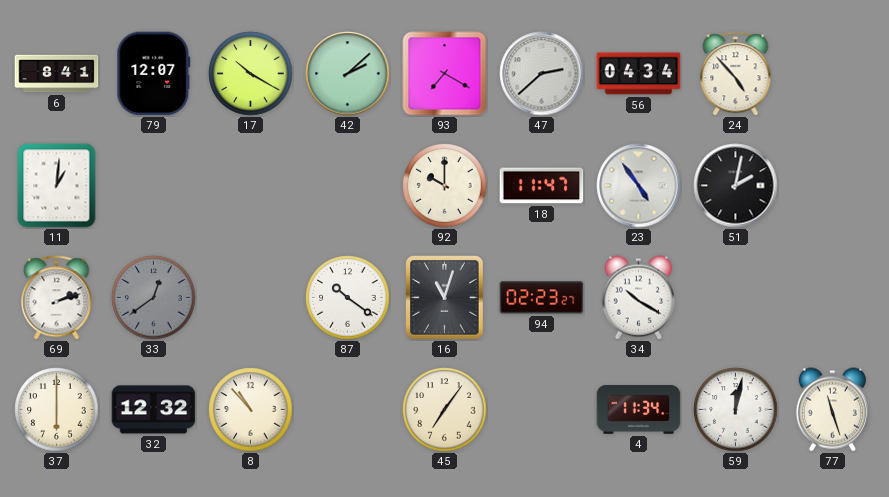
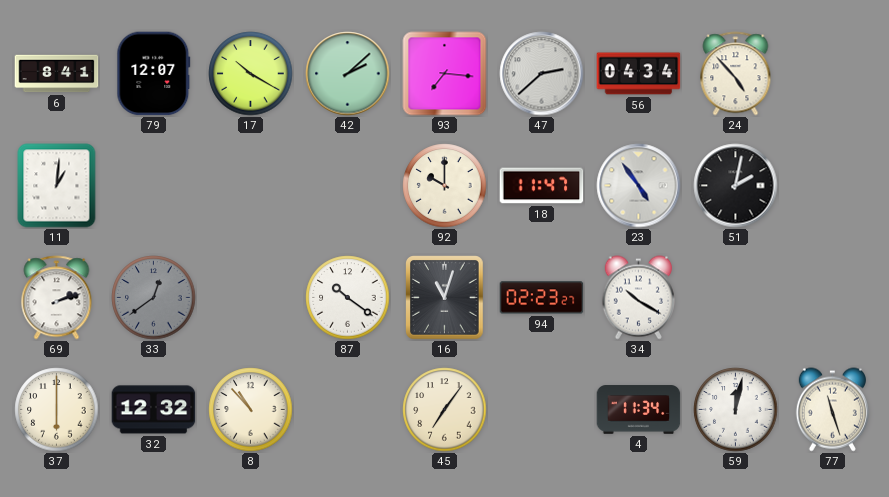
93: 7:20 -> 7:16
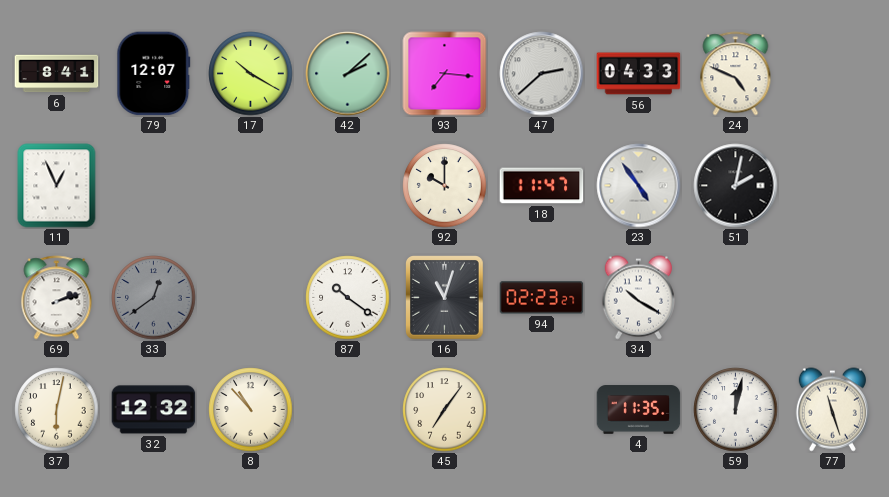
56: 04:34 -> 04:33
24: 4:53 -> 4:49
11: 1:01 -> 12:56
37: 6:00 -> 6:02
4: 11:34 -> 11:35
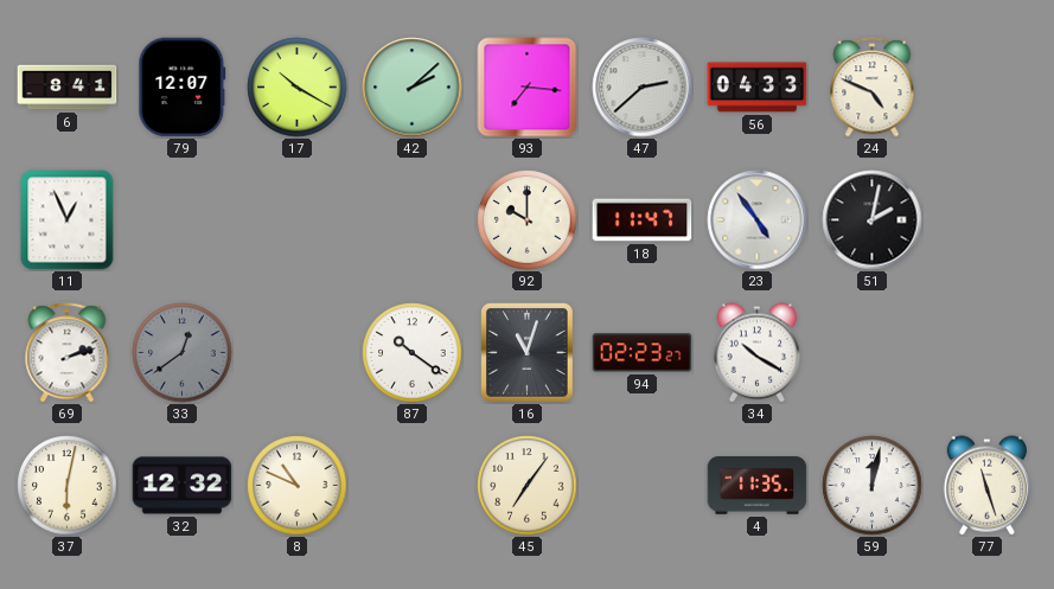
8: 10:53 -> 10:49
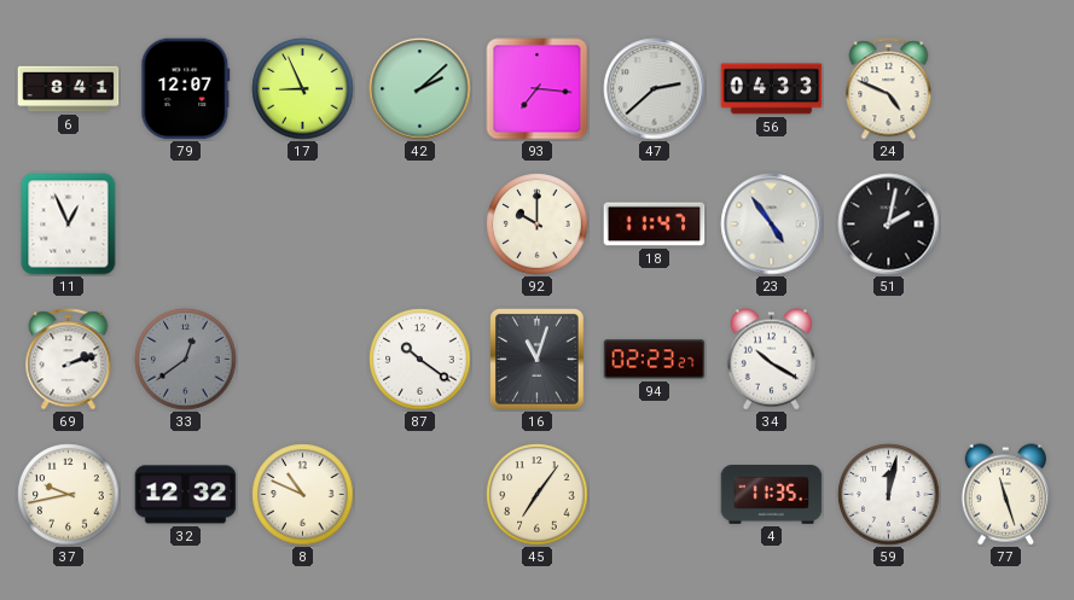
17: 10:20 -> 8:56
37: 6:02 -> 9:43
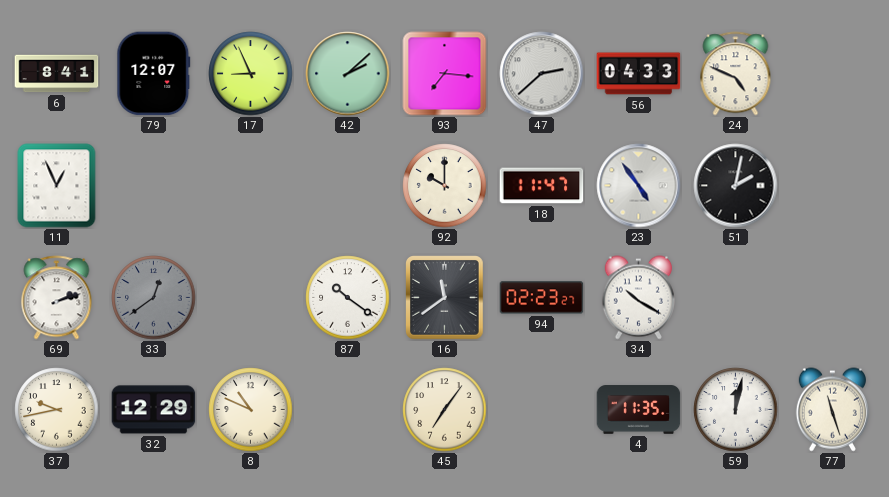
16: 11:03 -> 11:39
32: 12:32 -> 12:29
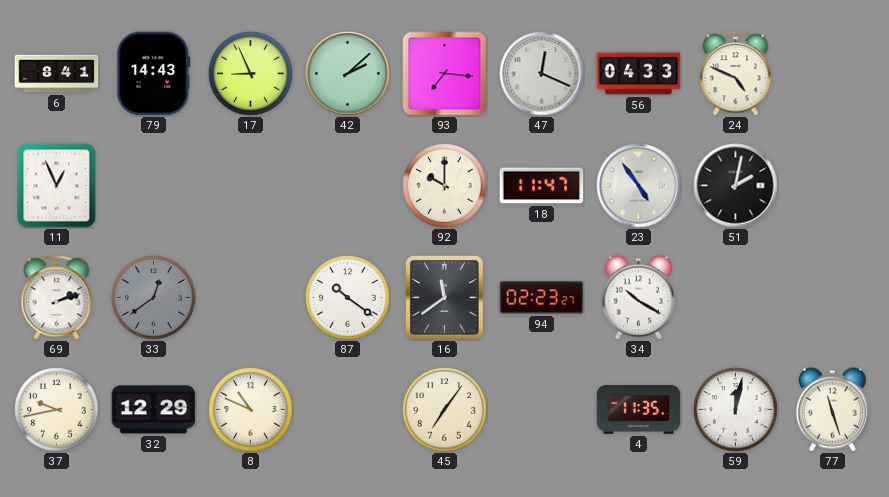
79: 12:07 -> 14:43
47: 2:38 -> 12:19
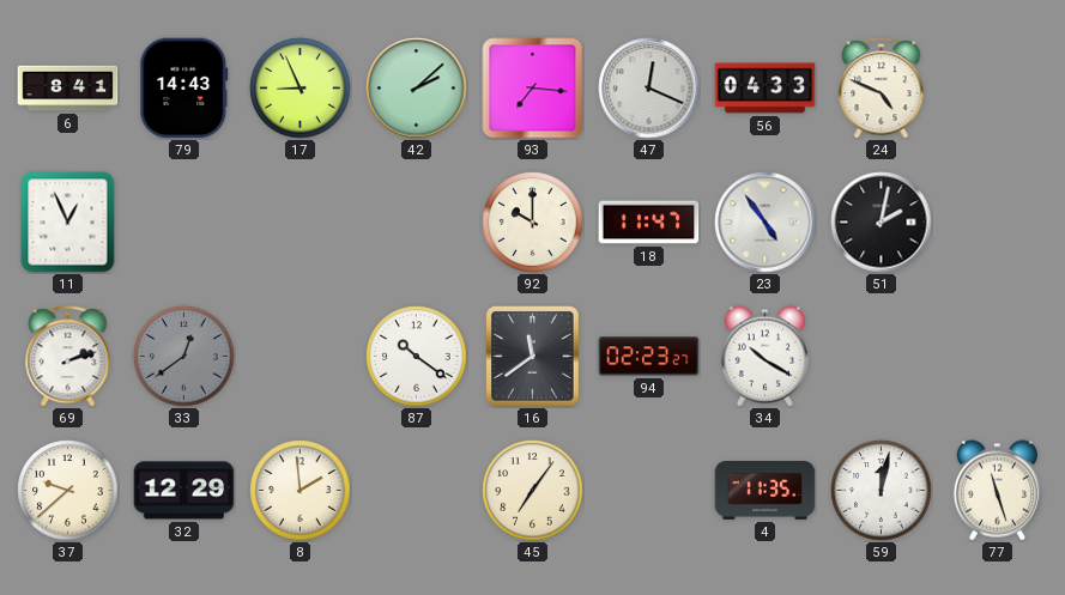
37: 9:43 -> 9:38
8: 10:49 -> 1:59
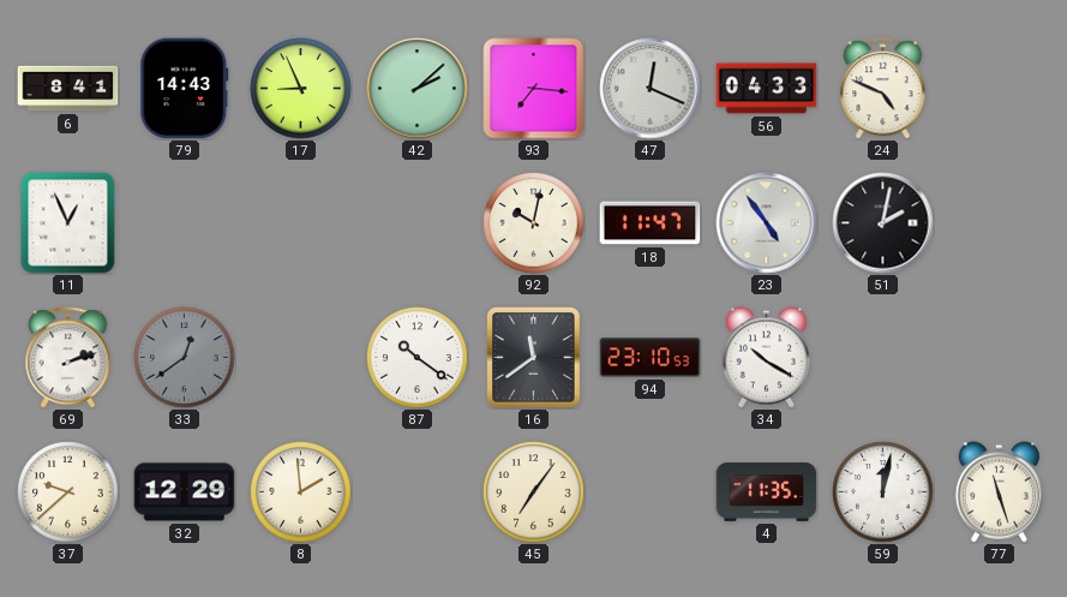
92: 10:00 -> 10:02
94: 02:23 -> 23:10
